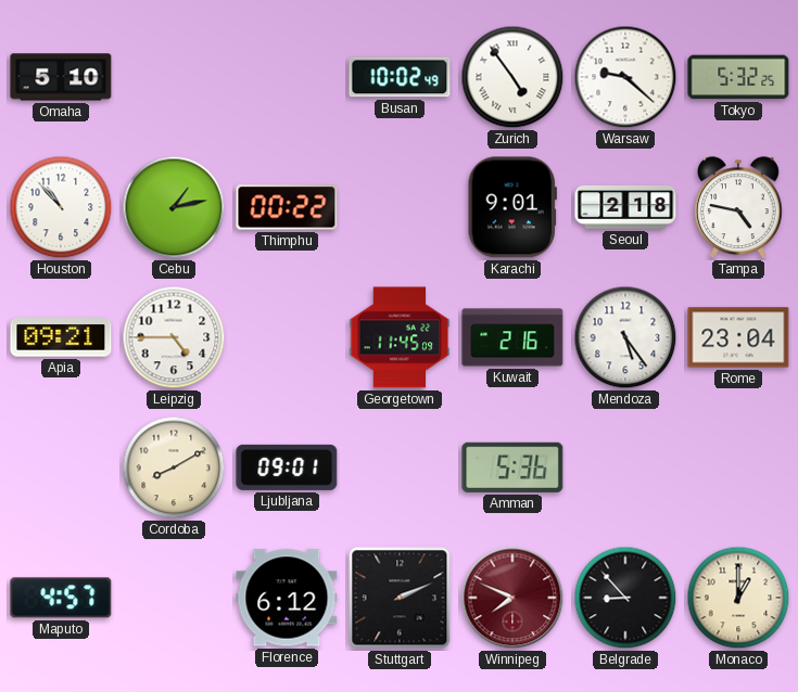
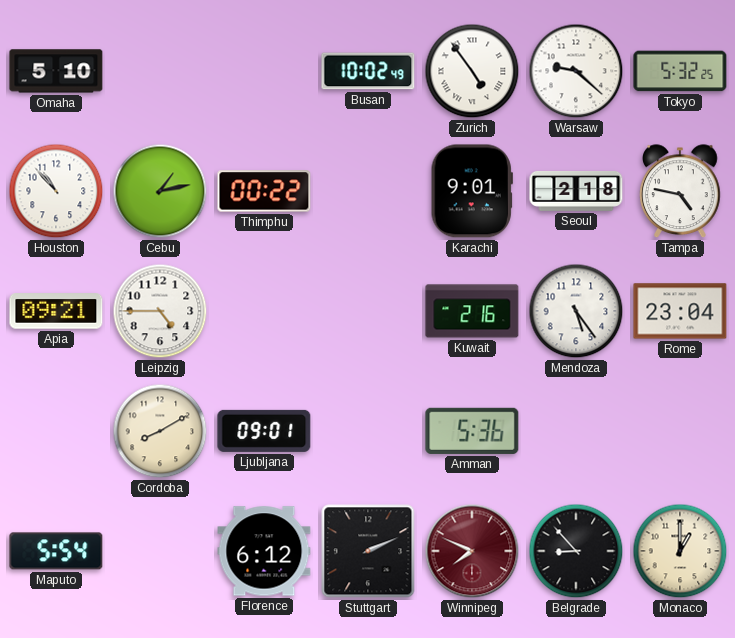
Georgetown: 11:45 -> none
Maputo: 4:57 -> 5:54
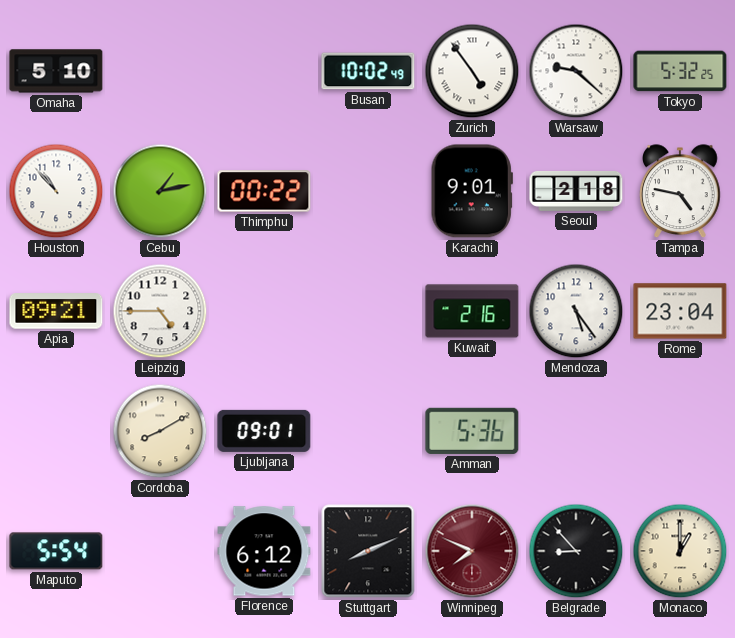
Stuttgart: 2:11 -> 8:11
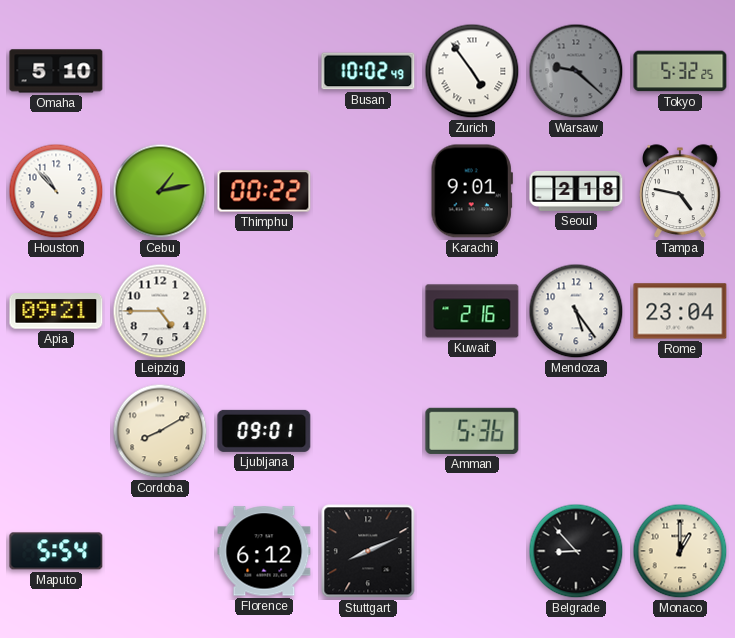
Warsaw dial: white -> grey
Winnipeg: 7:49 -> none
